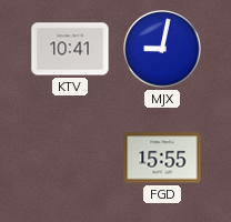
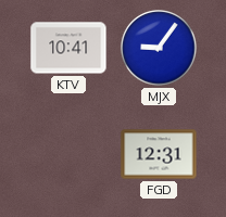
MJX: 9:02 -> 9:06
FGD: 15:55 -> 12:31
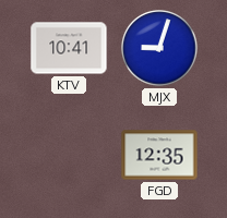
MJX: 9:06 -> 9:03
FGD: 12:31 -> 12:35
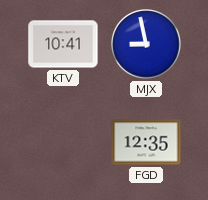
MJX: 9:03 -> 8:58
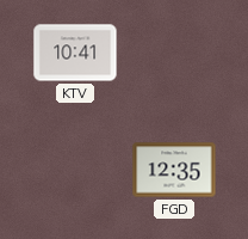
MJX: 8:58 -> none
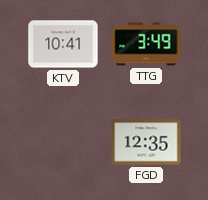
TTG: none -> 3:49
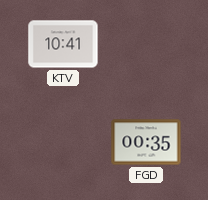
TTG: 3:49 -> none
FGD: 12:35 -> 00:35
